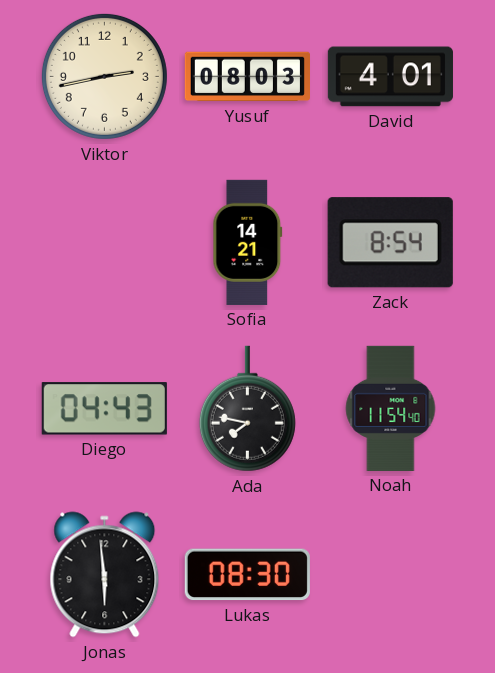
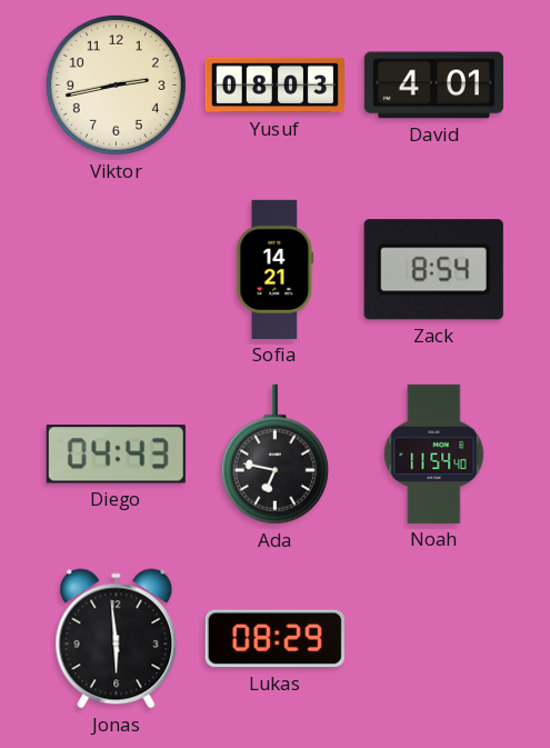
Ada: 7:47 -> 6:47
Lukas: 08:30 -> 08:29
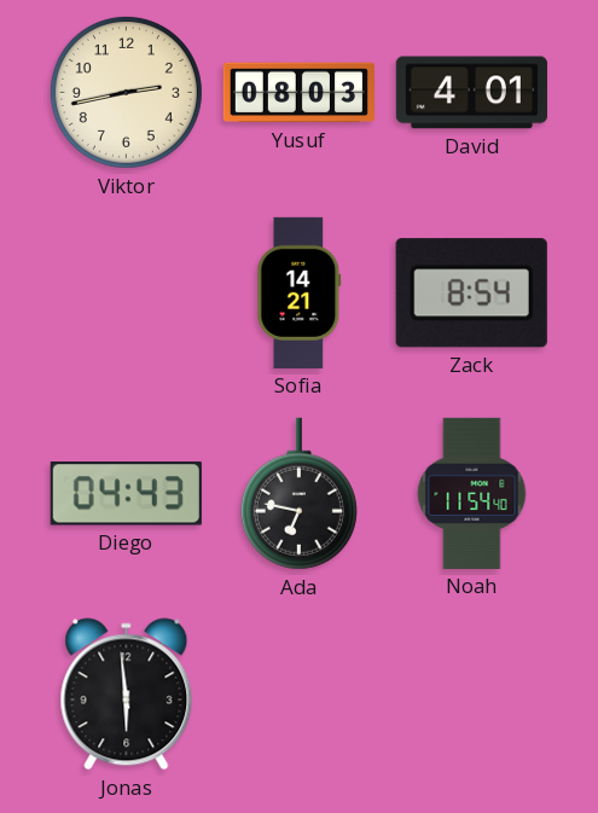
Lukas: 08:29 -> none
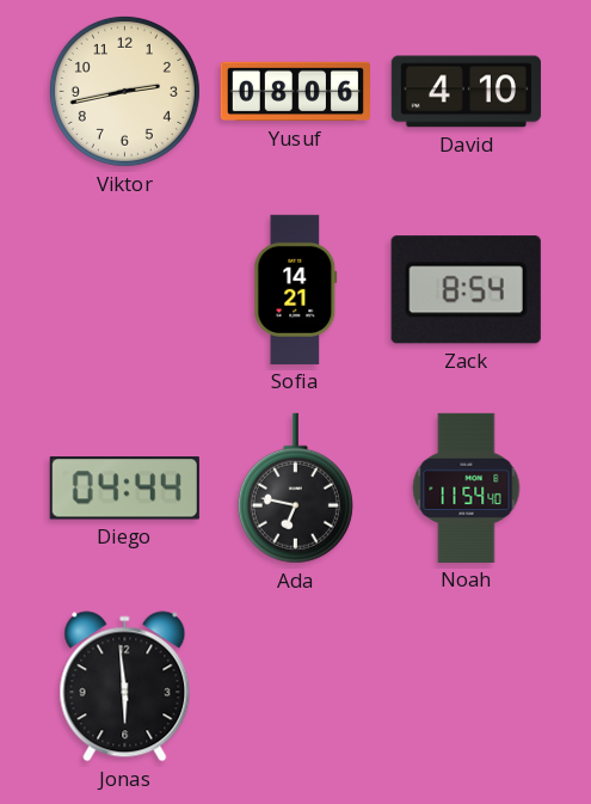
Yusuf: 08:03 -> 08:06
David: 4:01 -> 4:10
Diego: 04:43 -> 04:44
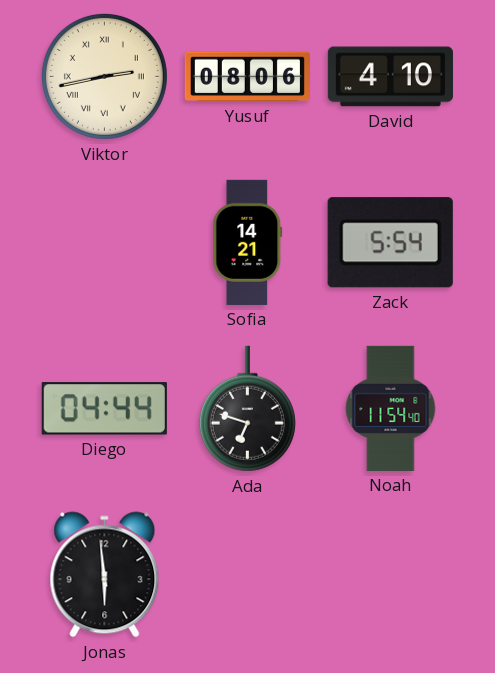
Viktor numerals: Arabic -> Roman
Zack: 8:54 -> 5:54
Ada: 6:47 -> 6:48
